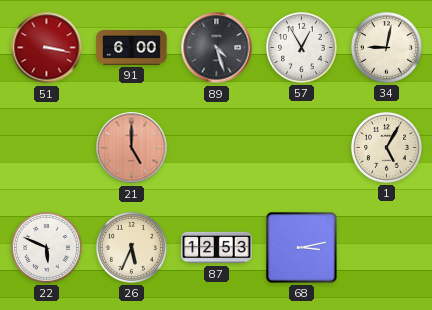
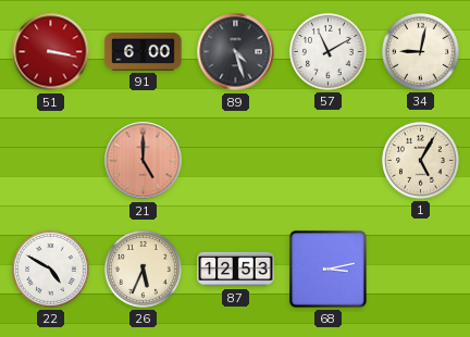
57: 12:55 -> 11:10
22: 5:49 -> 4:50
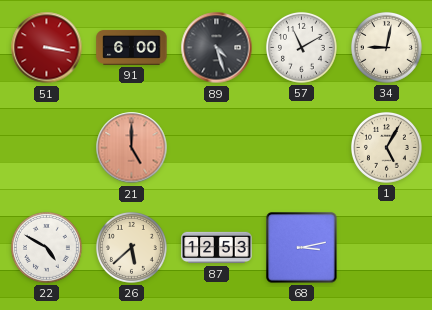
26: 5:34 -> 5:38
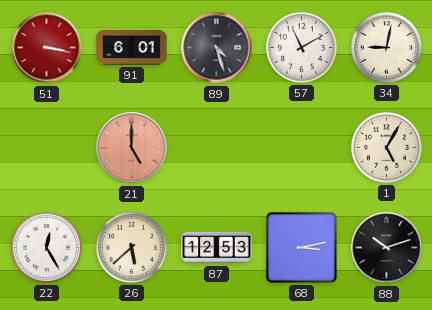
91: 6:00 -> 6:01
22: 4:50 -> 12:25
88: none -> 10:12
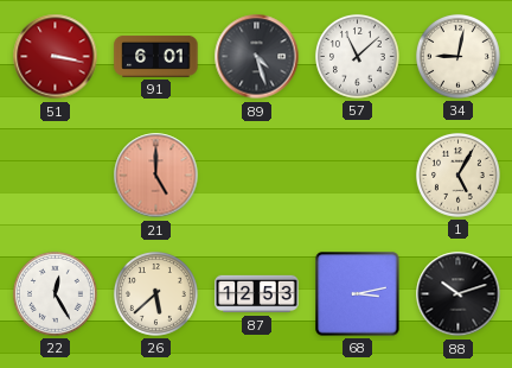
57: 11:10 -> 11:08
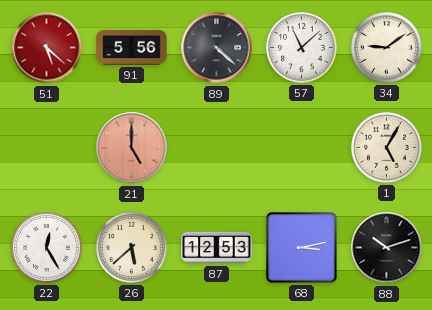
51: 3:17 -> 5:22
91: 6:01 -> 5:56
89: 4:27 -> 4:22
34: 9:02 -> 9:09
